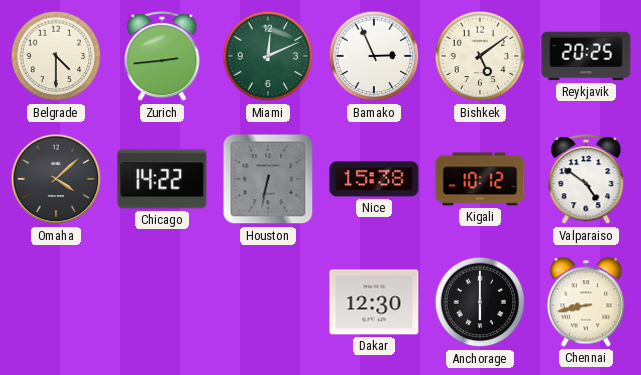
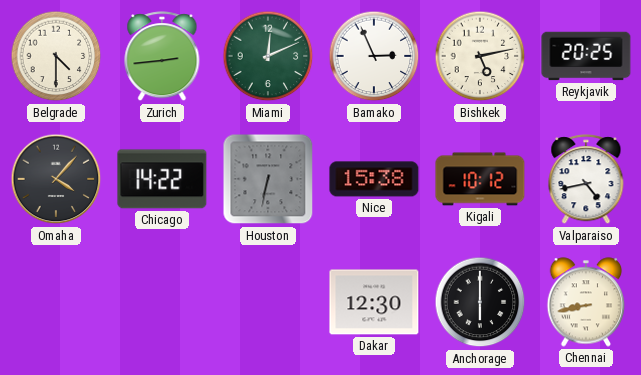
Bishkek: 5:09 -> 5:13
Omaha: 4:08 -> 4:07
Valparaiso: 4:51 -> 4:43
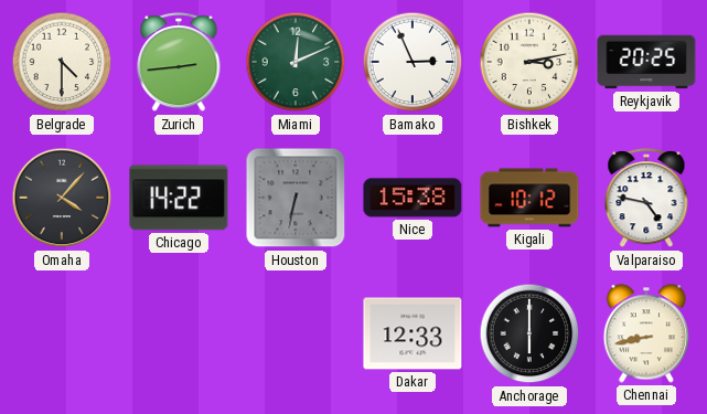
Bishkek: 5:13 -> 3:13
Valparaiso: 4:43 -> 4:47
Dakar: 12:30 -> 12:33
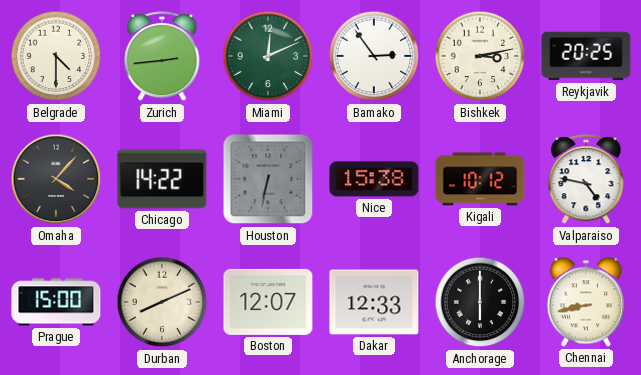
Bamako: 2:56 -> 2:54
Prague: none -> 15:00
Durban: none -> 8:11
Boston: none -> 12:07
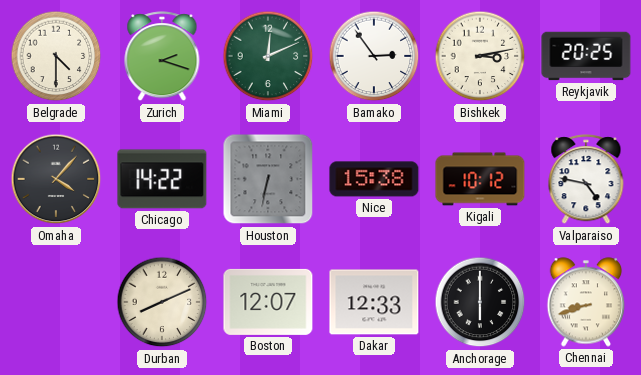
Zurich: 2:44 -> 2:18
Prague: 15:00 -> none
Chennai: 8:43 -> 8:42
